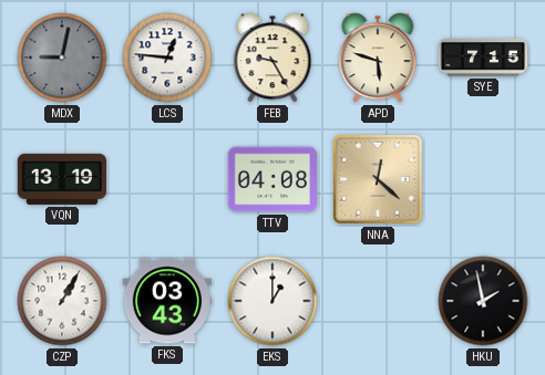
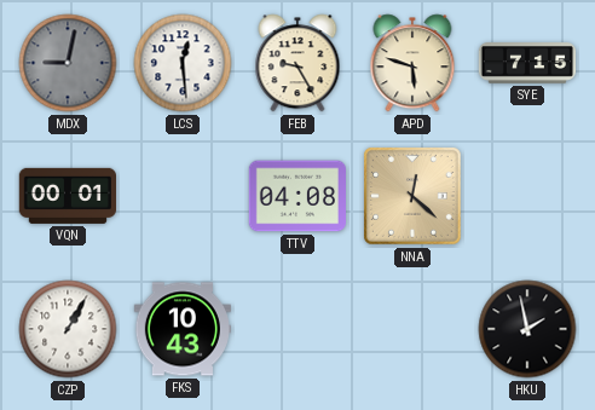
LCS: 12:46 -> 12:29
VQN: 13:19 -> 00:01
FKS: 03:43 -> 10:43
EKS: 1:00 -> none
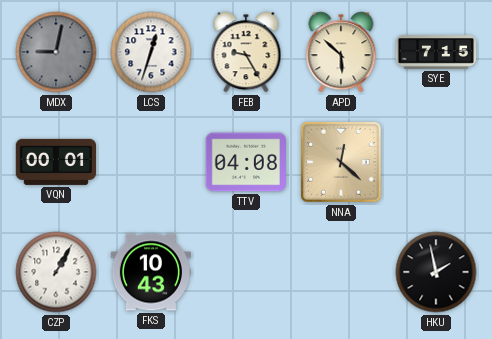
LCS: 12:29 -> 12:33
APD: 5:48 -> 5:52
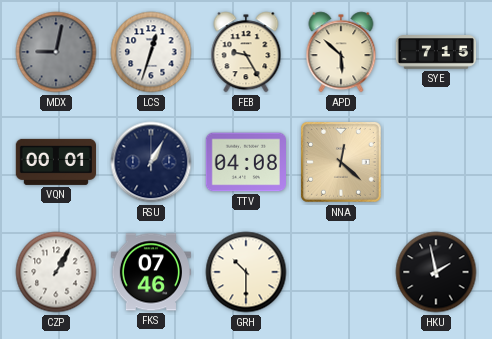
RSU: none -> 1:05
FKS: 10:43 -> 07:46
GRH: none -> 10:30
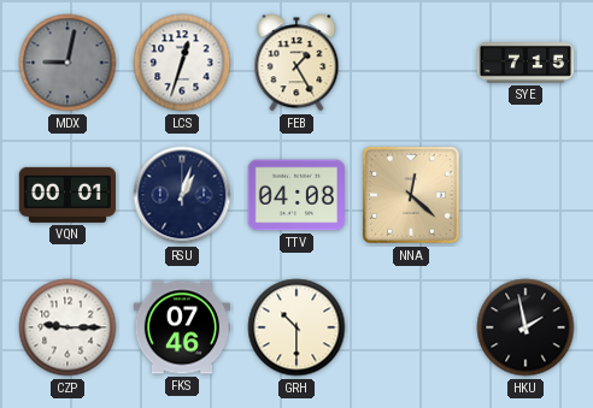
FEB: 9:25 -> 1:25
APD: 5:52 -> none
RSU: 1:05 -> 1:03
CZP: 1:05 -> 9:15
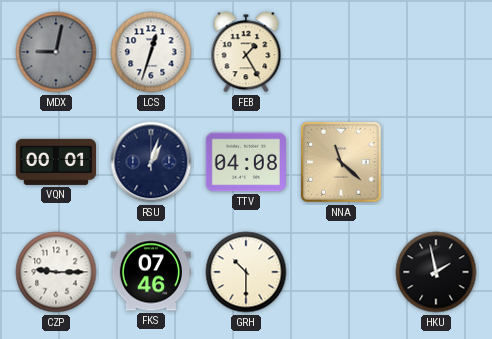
SYE: 7:15 -> none
NNA: 12:22 -> 11:22
